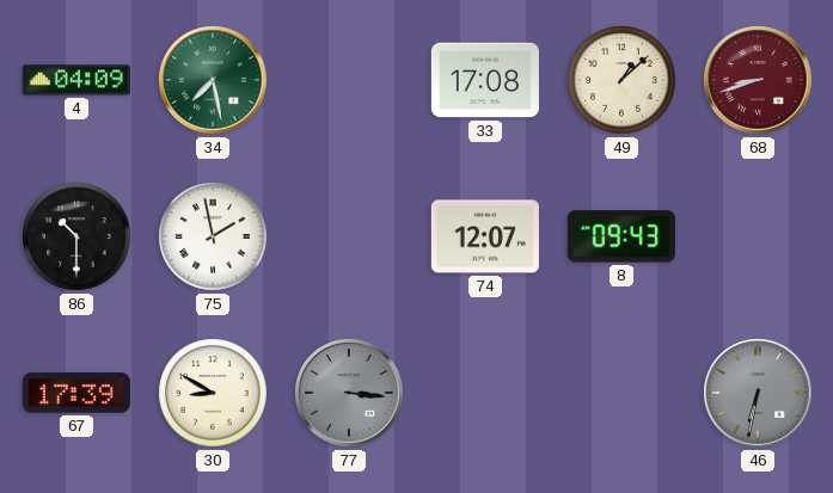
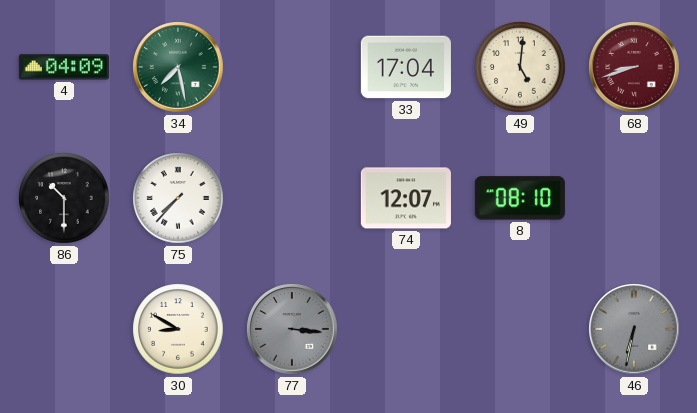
33: 17:08 -> 17:04
49: 1:08 -> 5:01
75: 1:58 -> 7:37
8: 09:43 -> 08:10
67: 17:39 -> none
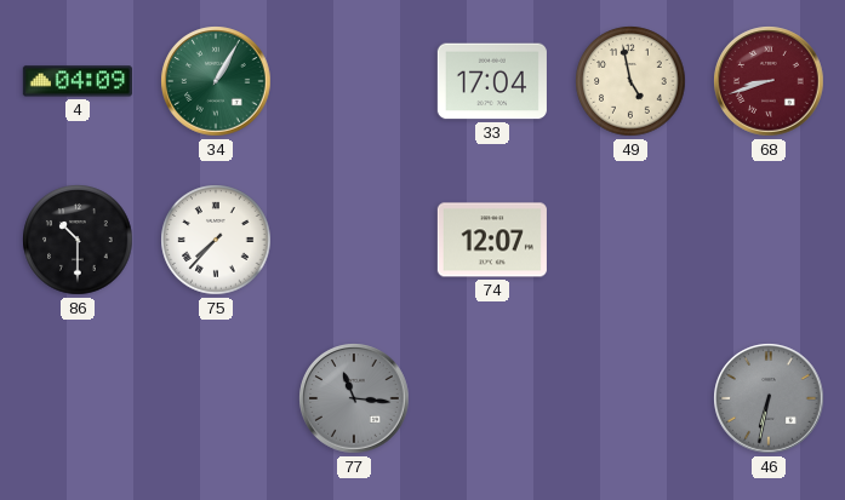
34: 7:28 -> 1:05
49: 5:01 -> 4:58
8: 08:10 -> none
30: 8:50 -> none
77: 3:16 -> 11:16
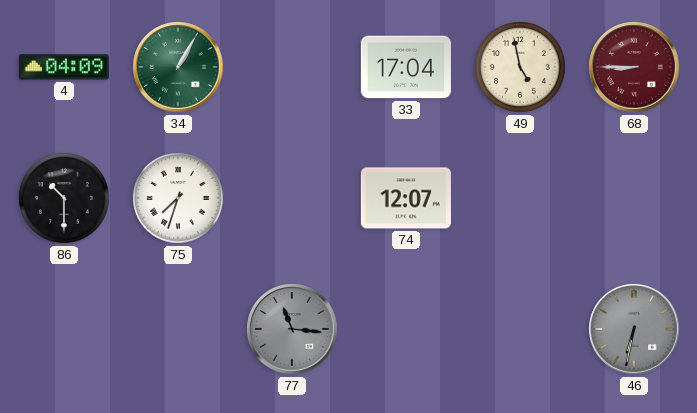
68: 8:42 -> 8:45
75: 7:37 -> 7:33
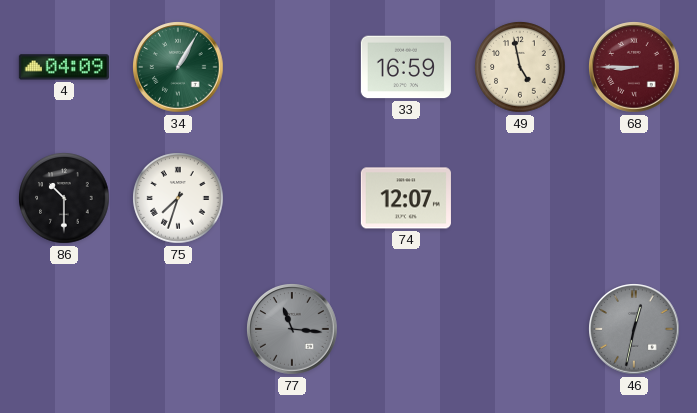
33: 17:04 -> 16:59
46: 6:32 -> 12:32
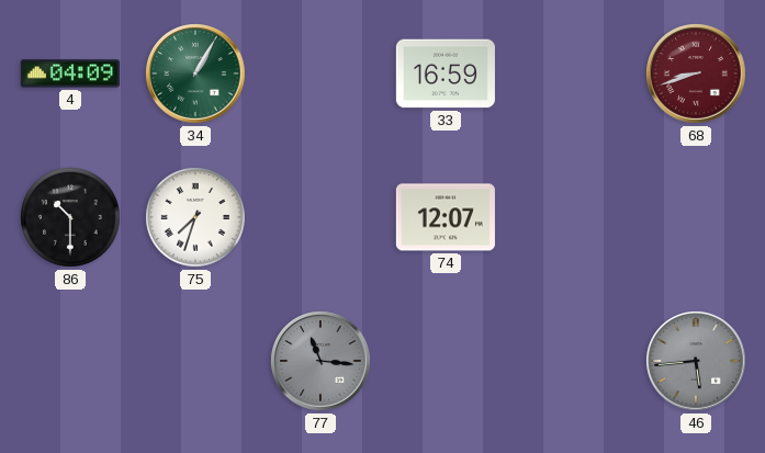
49: 4:58 -> none
68: 8:45 -> 8:42
46: 12:32 -> 5:44
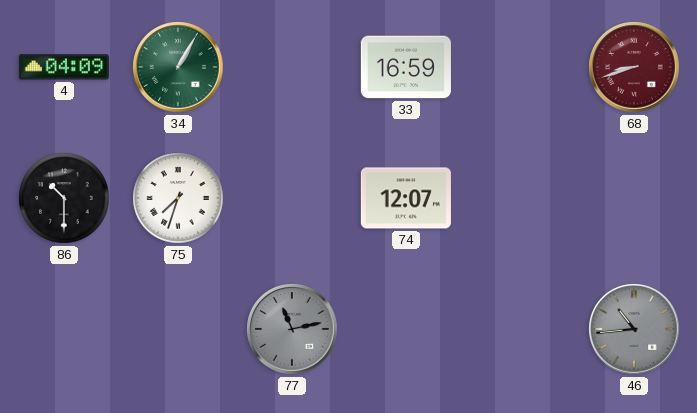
77: 11:16 -> 11:13
46: 5:44 -> 10:44
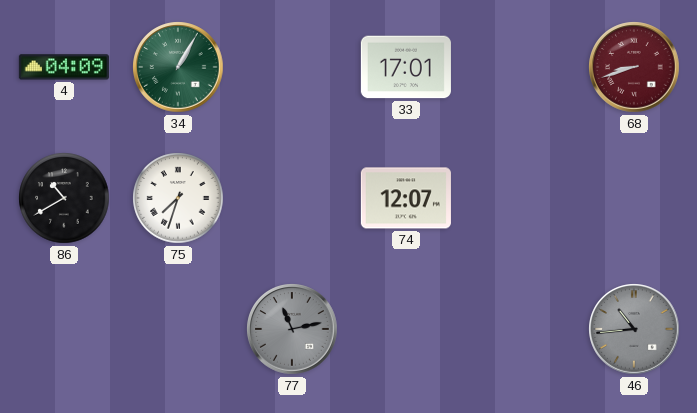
33: 16:59 -> 17:01
86: 10:30 -> 10:40
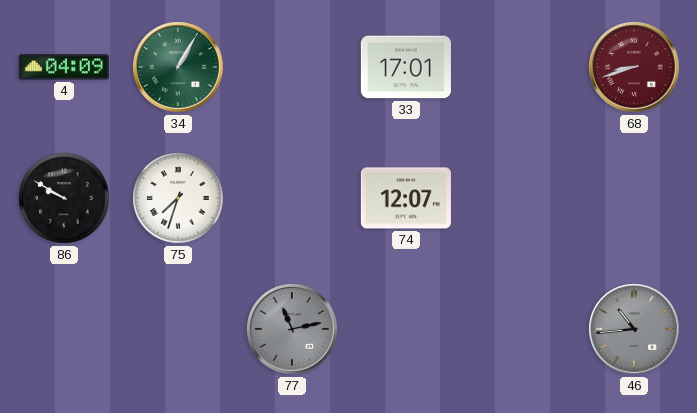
86: 10:40 -> 9:50
